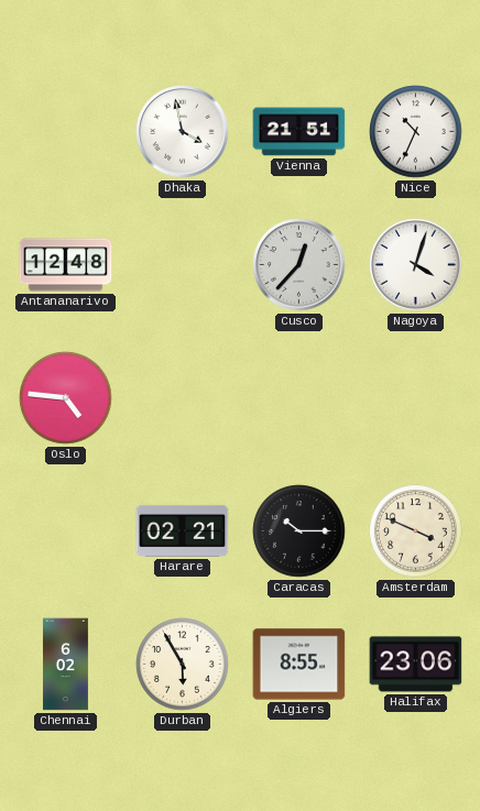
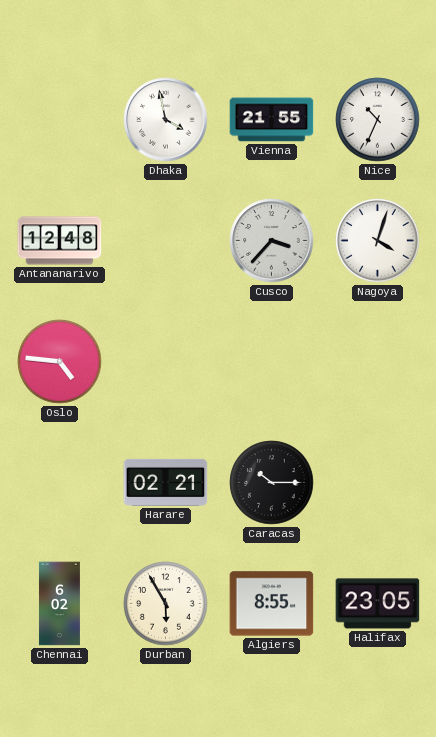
Vienna: 21:51 -> 21:55
Cusco: 12:37 -> 3:37
Amsterdam: 3:49 -> none
Halifax: 23:06 -> 23:05
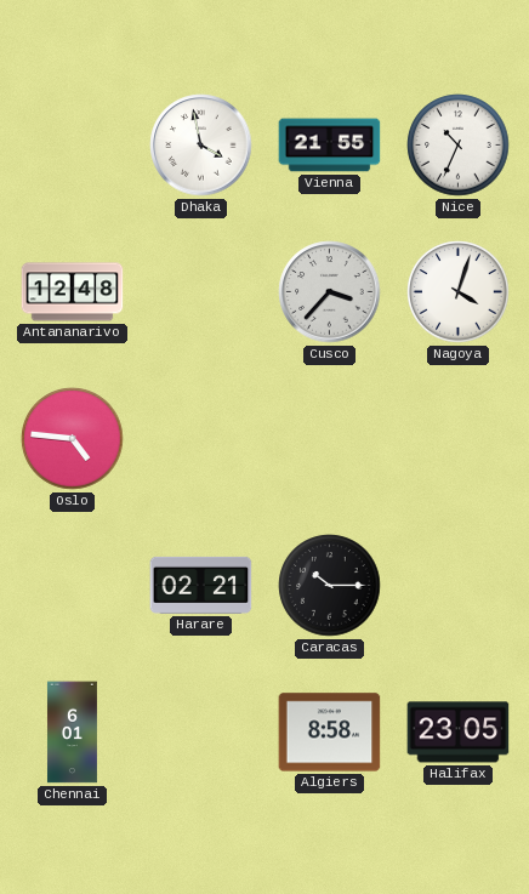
Chennai: 6:02 -> 6:01
Durban: 5:55 -> none
Algiers: 8:55 -> 8:58
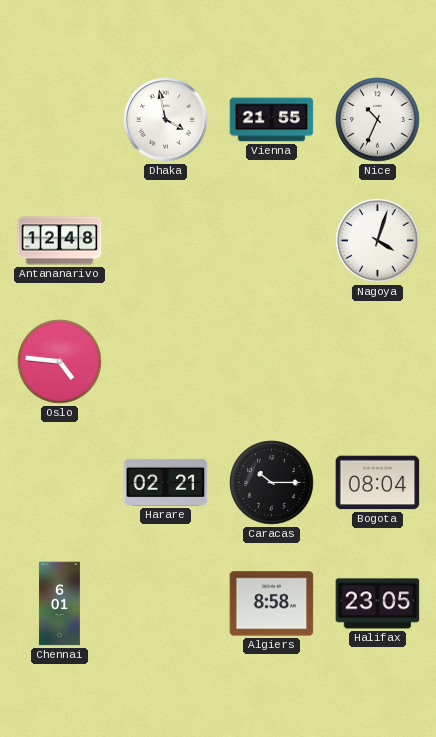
Cusco: 3:37 -> none
Bogota: none -> 08:04
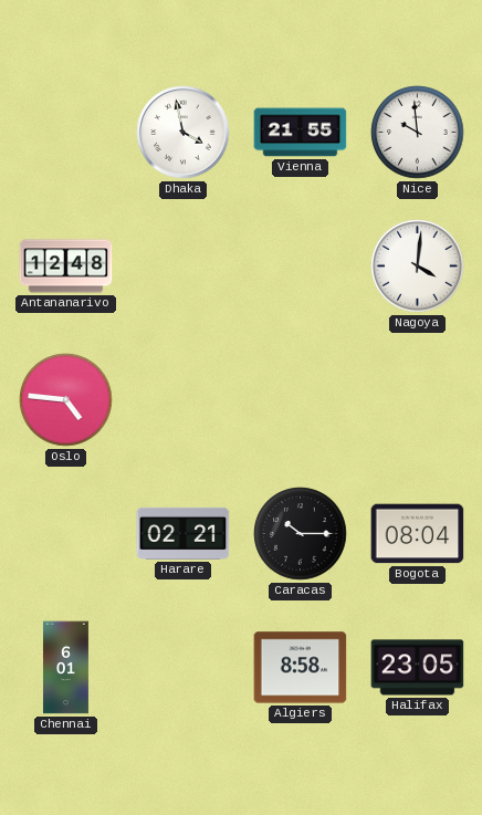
Nice: 10:34 -> 9:59
Nagoya: 4:03 -> 4:01
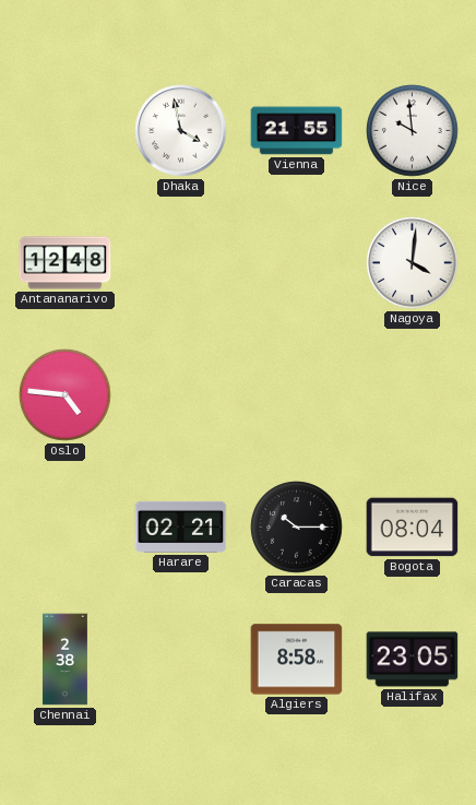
Chennai: 6:01 -> 2:38
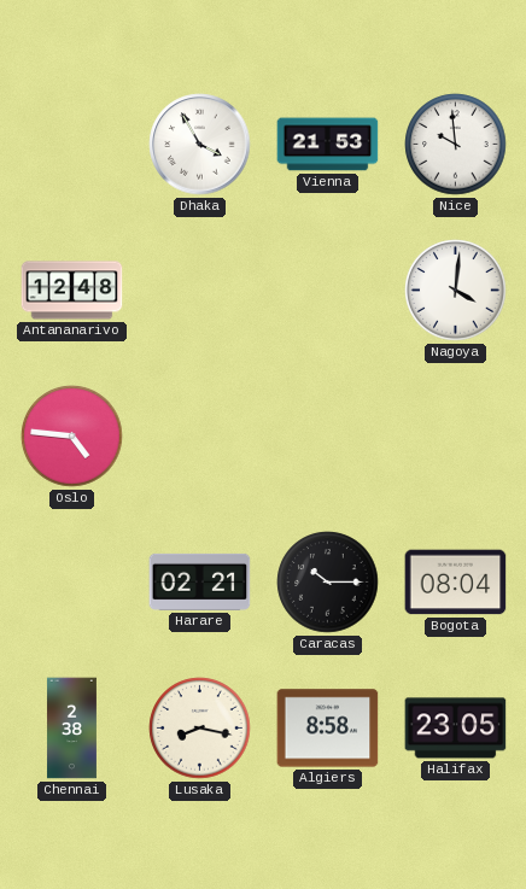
Dhaka: 3:58 -> 3:55
Vienna: 21:55 -> 21:53
Lusaka: none -> 8:17
